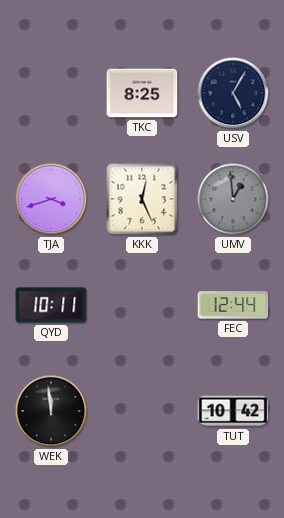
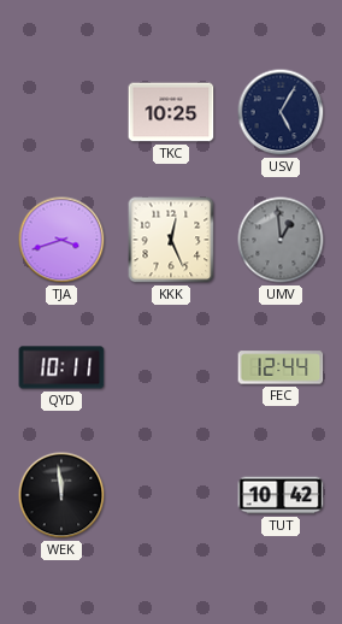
TKC: 8:25 -> 10:25
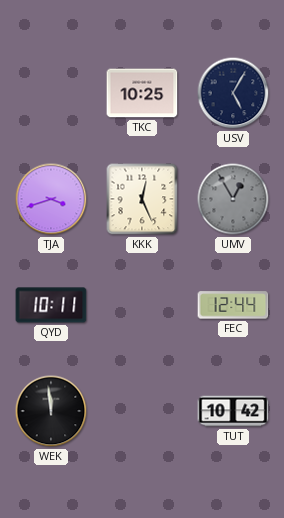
UMV: 12:59 -> 12:55
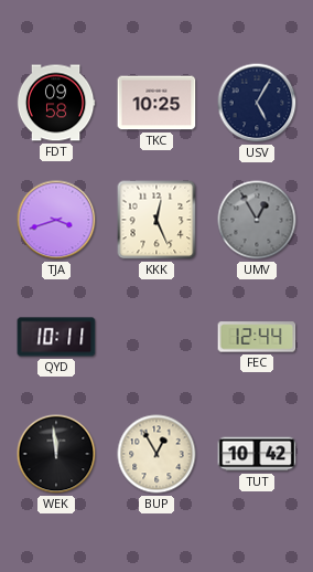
FDT: none -> 09:58
BUP: none -> 12:55
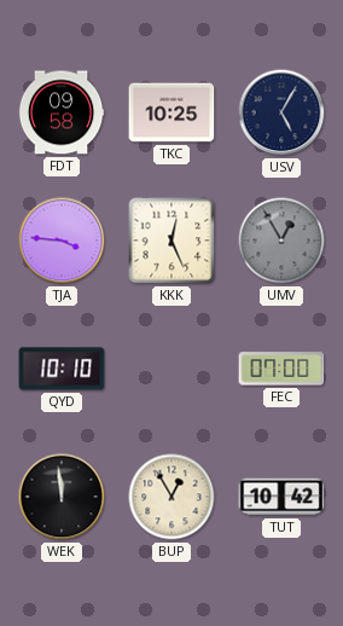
TJA: 3:42 -> 3:46
QYD: 10:11 -> 10:10
FEC: 12:44 -> 07:00
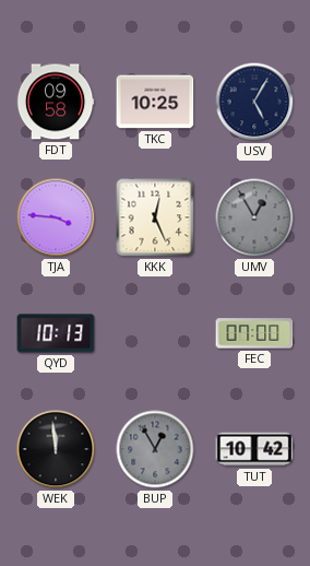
QYD: 10:10 -> 10:13
BUP dial: cream -> grey
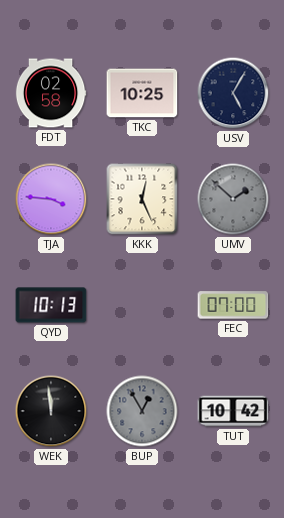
FDT: 09:58 -> 02:58
UMV: 12:55 -> 1:52
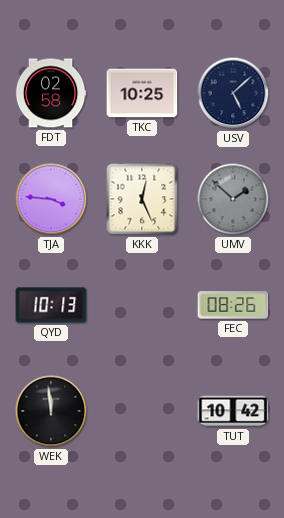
USV: 5:05 -> 5:08
FEC: 07:00 -> 08:26
BUP: 12:55 -> none
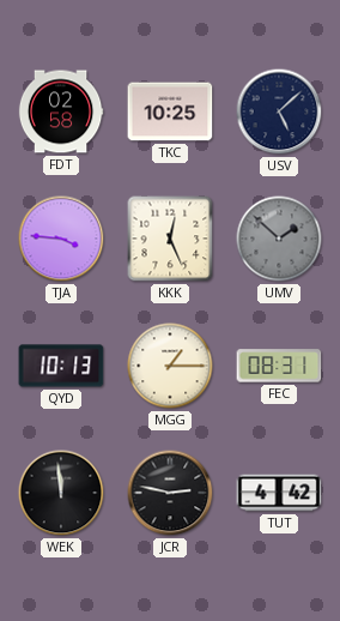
MGG: none -> 1:15
FEC: 08:26 -> 08:31
JCR: none -> 2:47
TUT: 10:42 -> 4:42
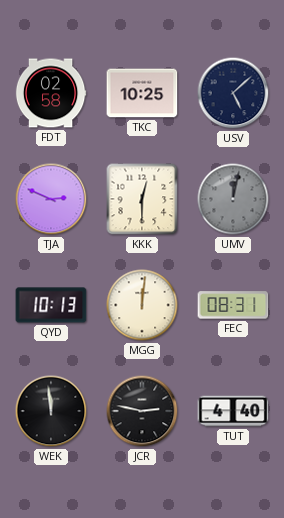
TJA: 3:46 -> 2:49
KKK: 12:26 -> 12:30
UMV: 1:52 -> 12:02
MGG: 1:15 -> 12:01
TUT: 4:42 -> 4:40
